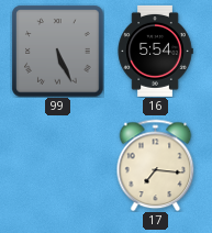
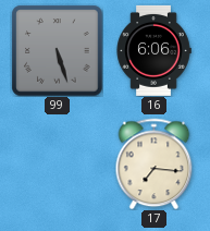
99: 5:26 -> 5:27
16: 5:54 -> 6:06
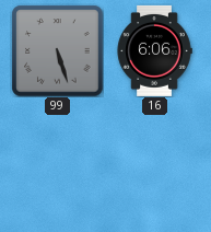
17: 7:16 -> none
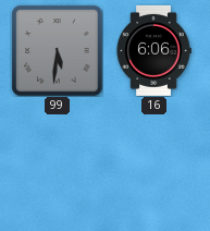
99: 5:27 -> 5:31
